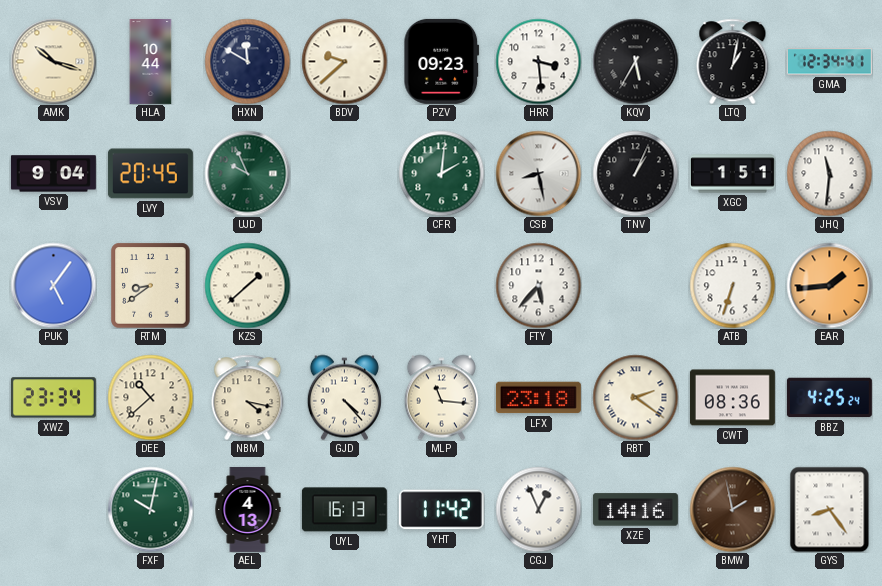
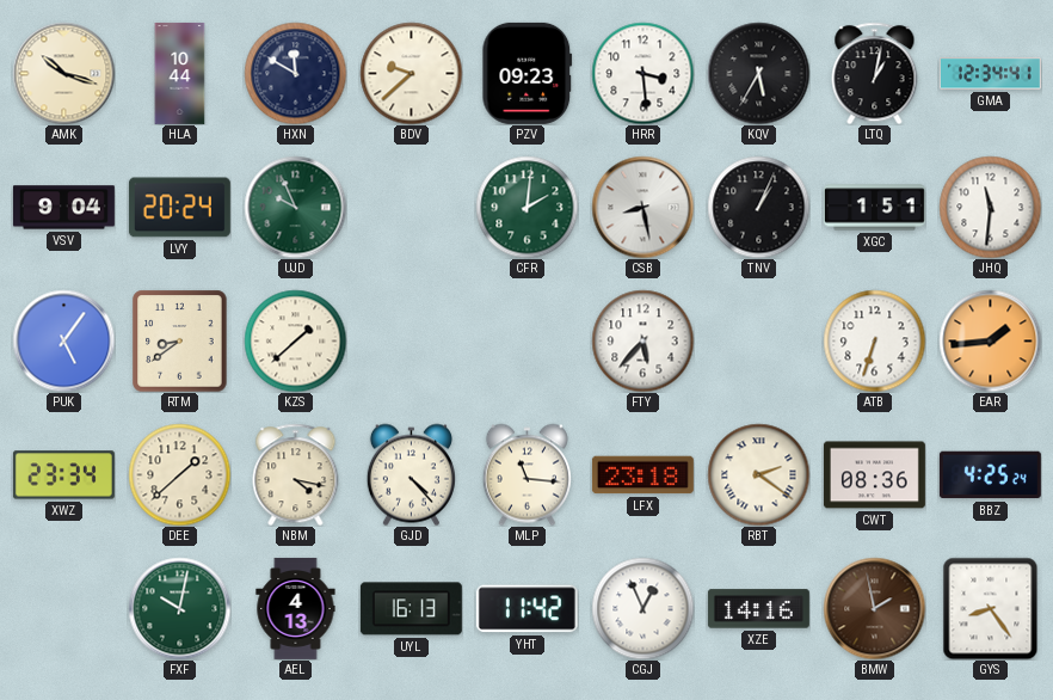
LVY: 20:45 -> 20:24
DEE: 10:38 -> 1:38
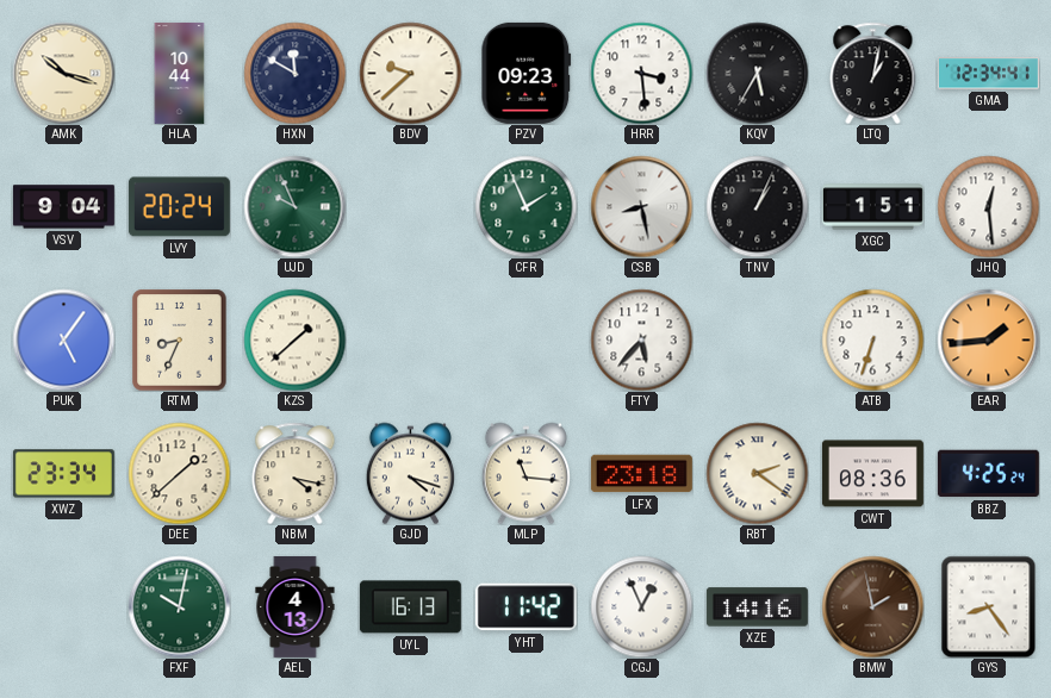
CFR: 2:01 -> 1:56
JHQ: 11:31 -> 12:29
RTM: 8:39 -> 8:34
GJD: 4:23 -> 4:18
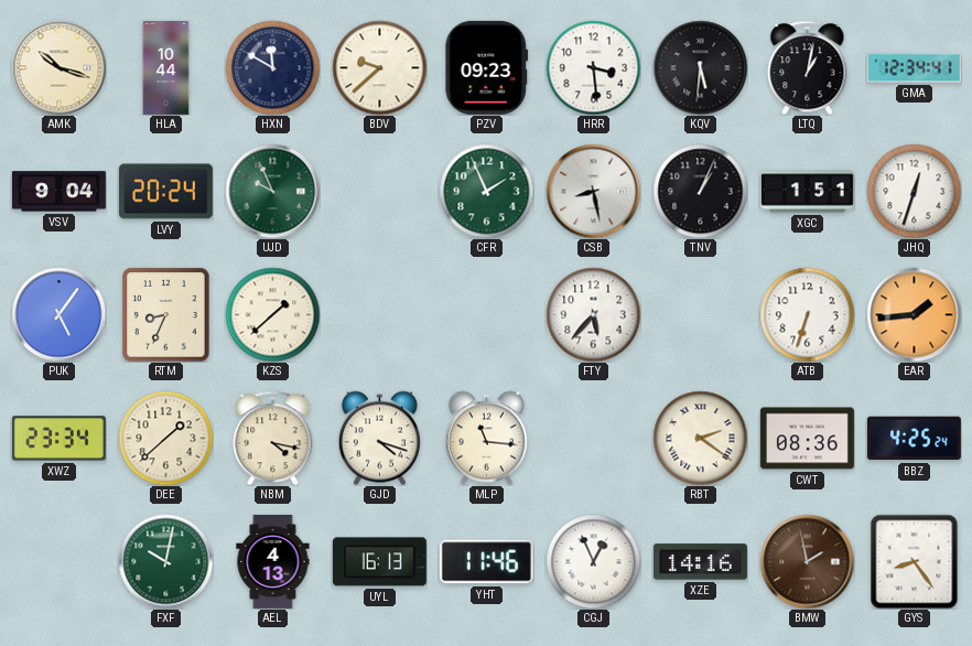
KQV: 5:35 -> 5:31
JHQ: 12:29 -> 12:33
LFX: 23:18 -> none
YHT: 11:42 -> 11:46
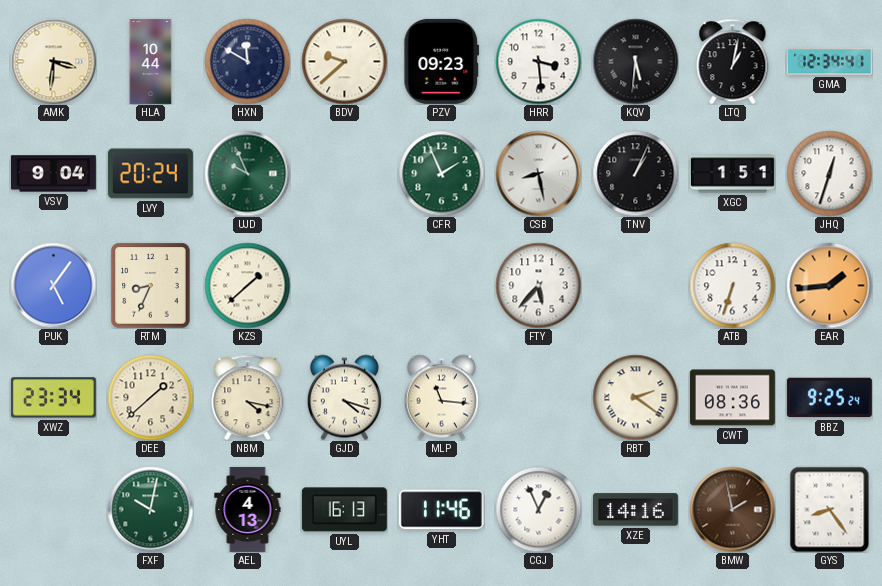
AMK: 10:18 -> 3:31
BBZ: 4:25 -> 9:25
